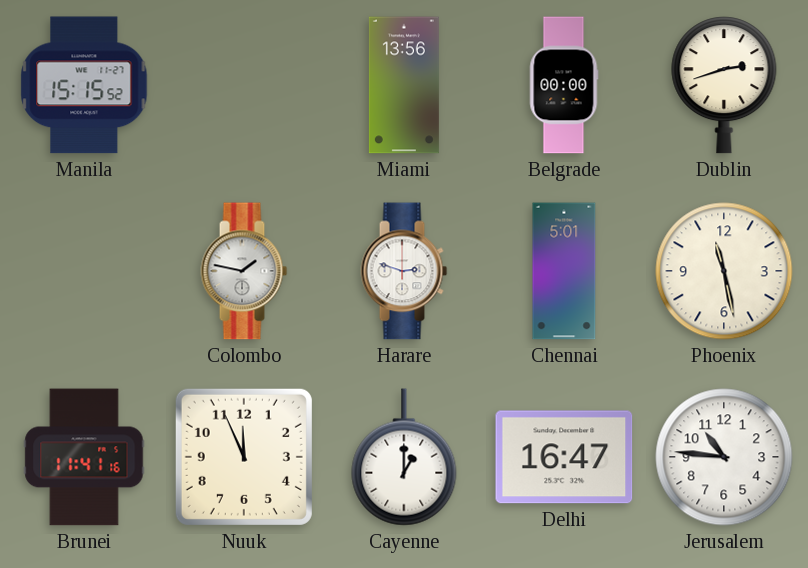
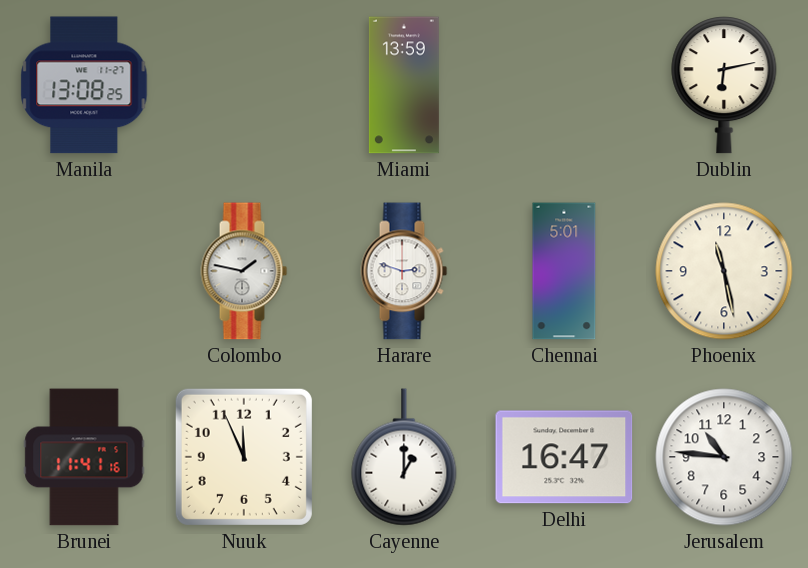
Manila: 15:15 -> 13:08
Miami: 13:56 -> 13:59
Belgrade: 00:00 -> none
Dublin: 2:42 -> 6:13
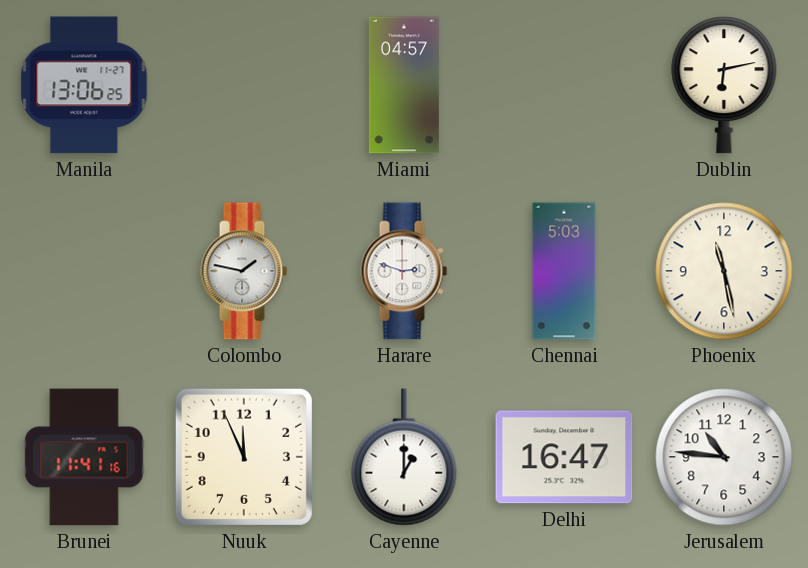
Manila: 13:08 -> 13:06
Miami: 13:59 -> 04:57
Chennai: 5:01 -> 5:03
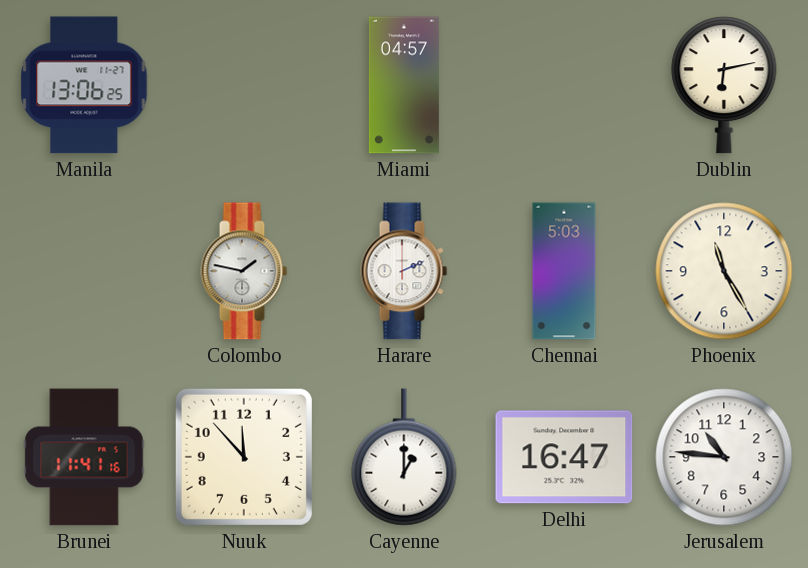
Harare: 2:48 -> 2:11
Phoenix: 11:28 -> 11:25
Nuuk: 11:56 -> 11:53
